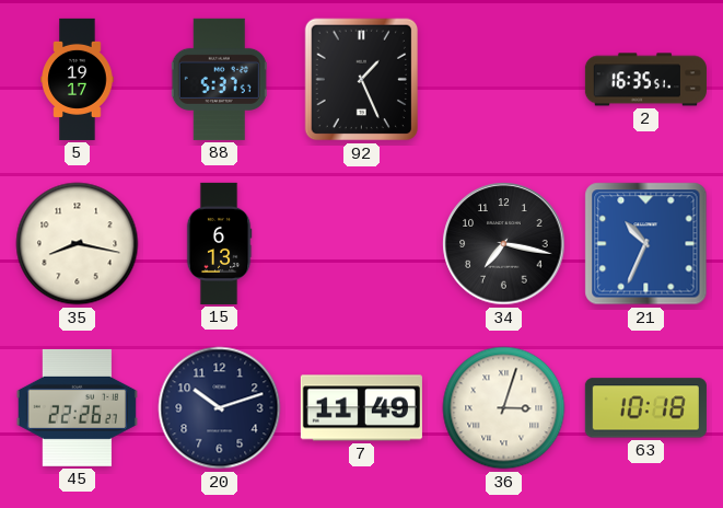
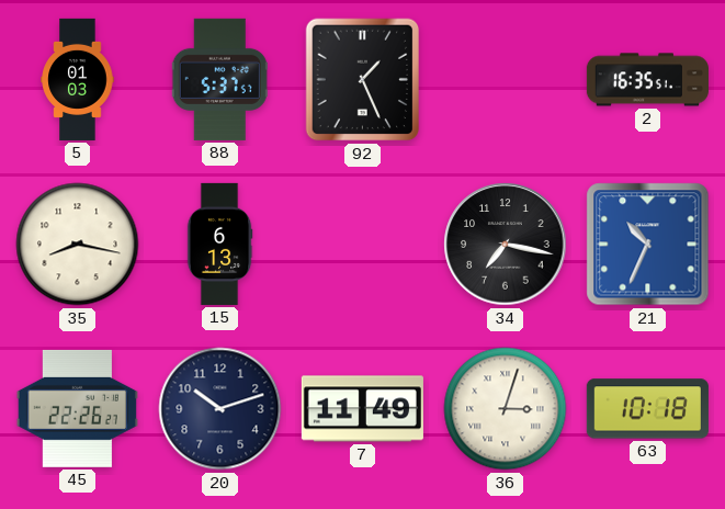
5: 19:17 -> 01:03
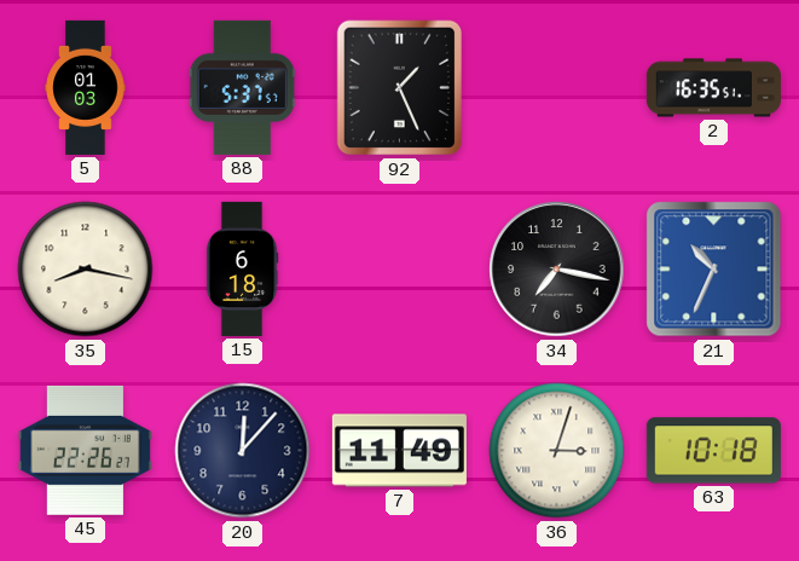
15: 6:13 -> 6:18
20: 10:12 -> 12:07
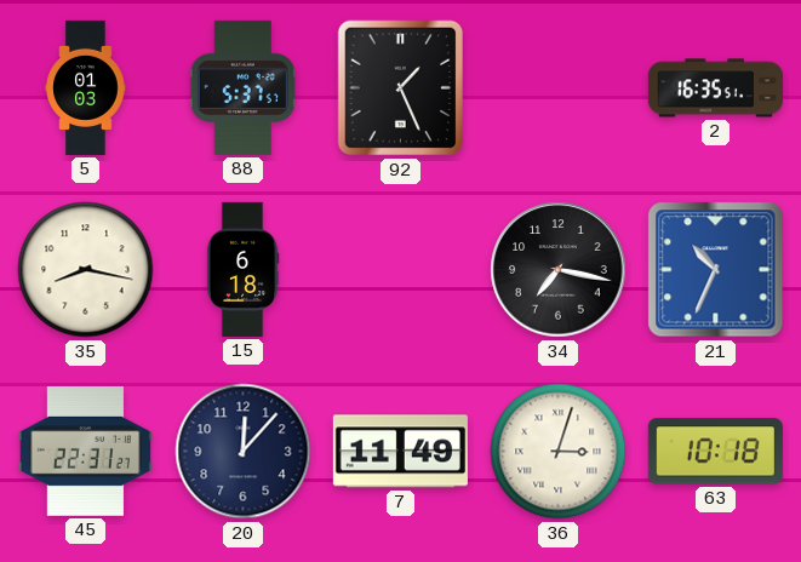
45: 22:26 -> 22:31
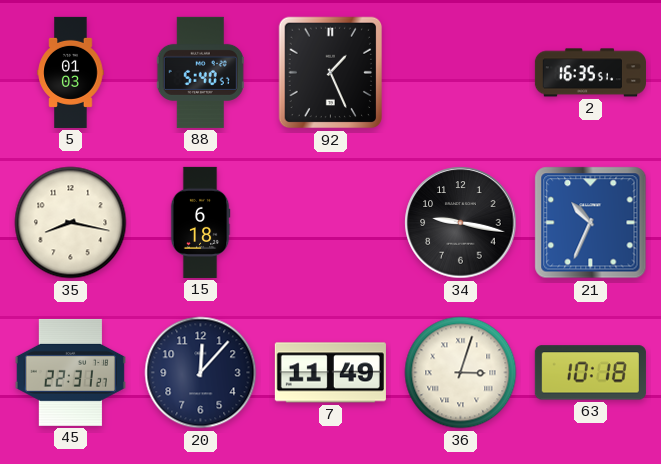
88: 5:37 -> 5:40
34: 7:17 -> 9:17
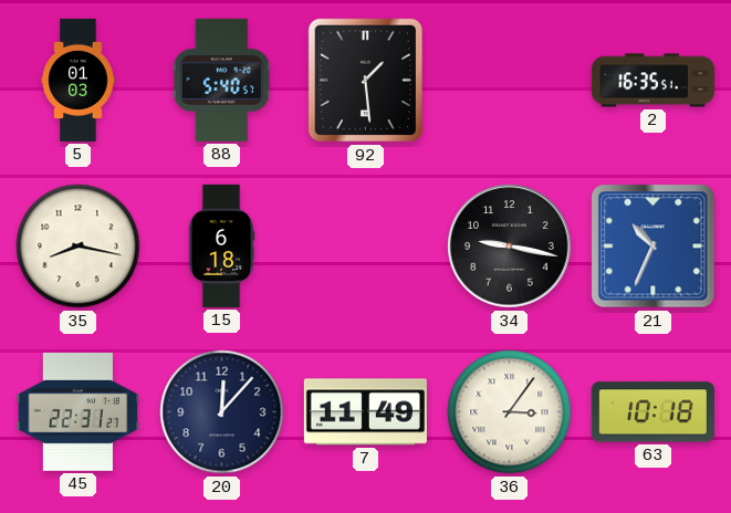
92: 1:26 -> 1:29
36: 3:03 -> 3:06
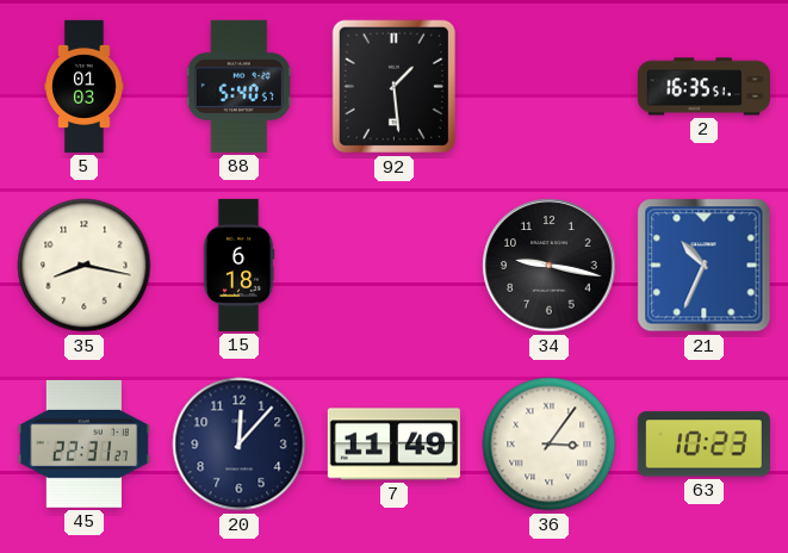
63: 10:18 -> 10:23
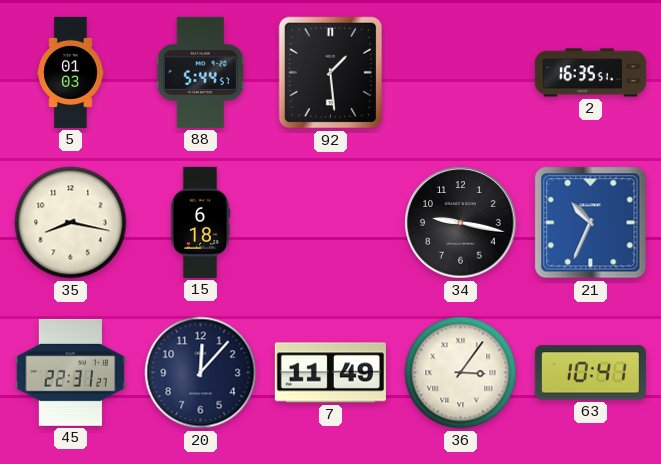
88: 5:40 -> 5:44
63: 10:23 -> 10:41
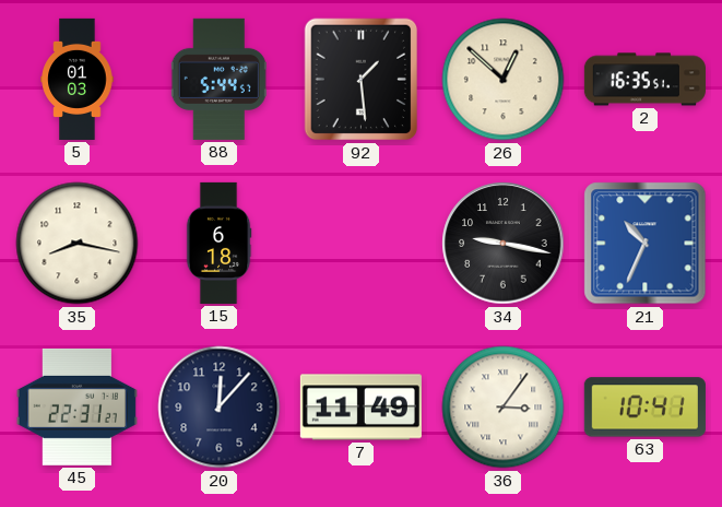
26: none -> 12:52
